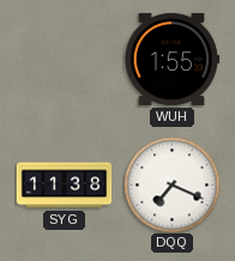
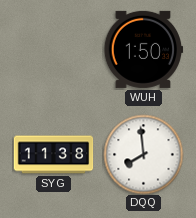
WUH: 1:55 -> 1:50
DQQ: 7:19 -> 7:59
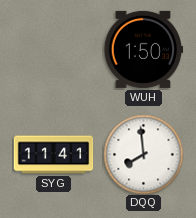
SYG: 11:38 -> 11:41
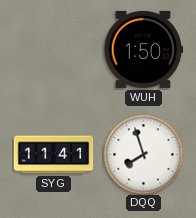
DQQ: 7:59 -> 7:57
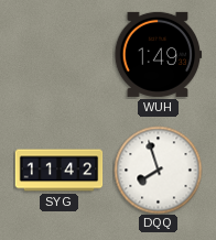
WUH: 1:50 -> 1:49
SYG: 11:41 -> 11:42
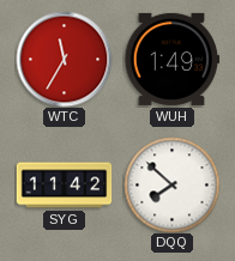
WTC: none -> 11:35
DQQ: 7:57 -> 7:52
